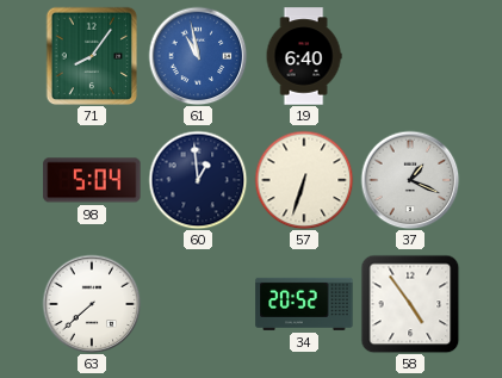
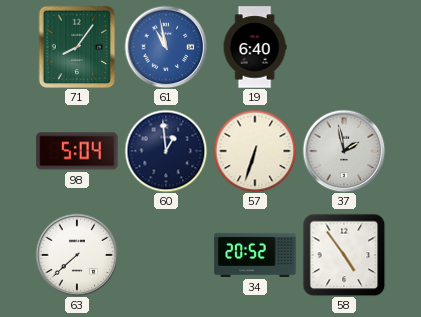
37: 1:19 -> 1:58
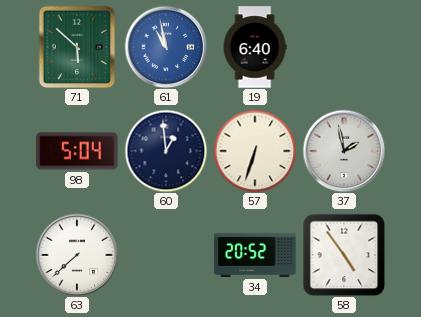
71: 8:06 -> 5:52
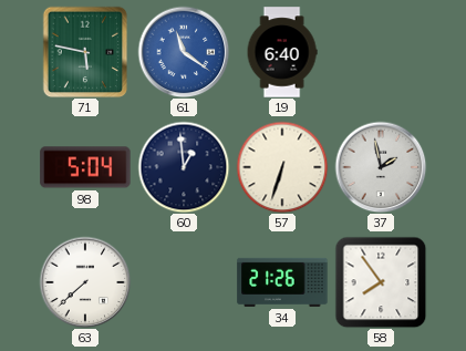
71: 5:52 -> 5:47
61: 10:58 -> 11:21
34: 20:52 -> 21:26
58: 4:54 -> 7:54
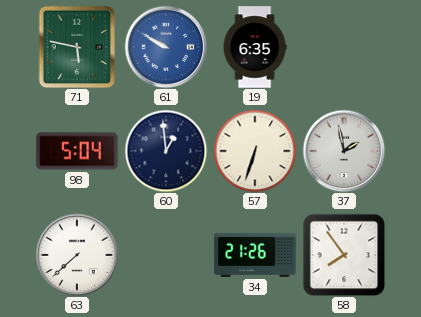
61: 11:21 -> 9:50
19: 6:40 -> 6:35
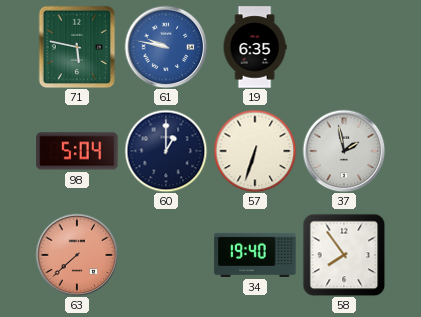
61: 9:50 -> 9:47
60: 12:59 -> 1:00
63 dial: white -> salmon
34: 21:26 -> 19:40
